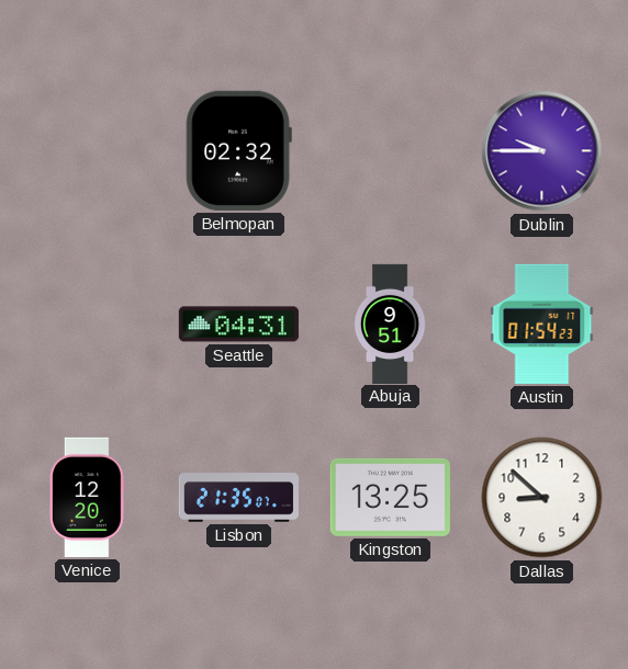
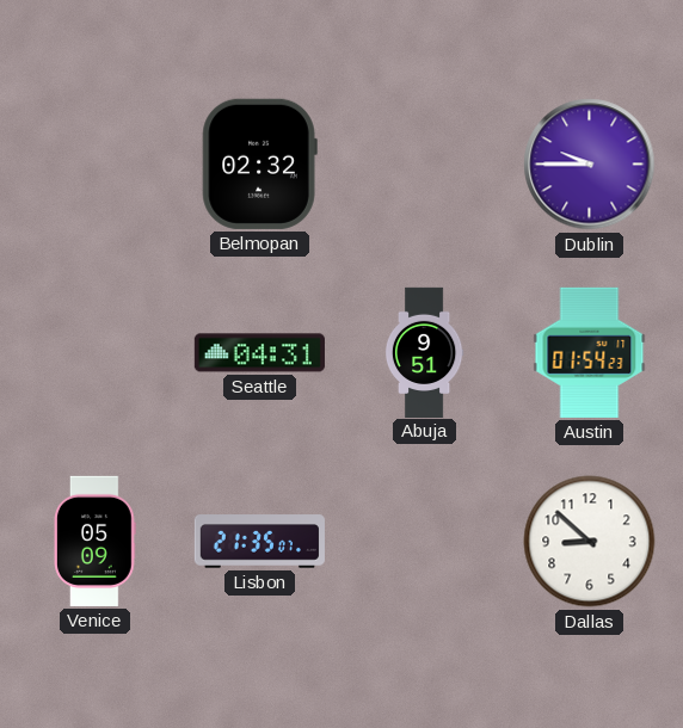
Venice: 12:20 -> 05:09
Kingston: 13:25 -> none
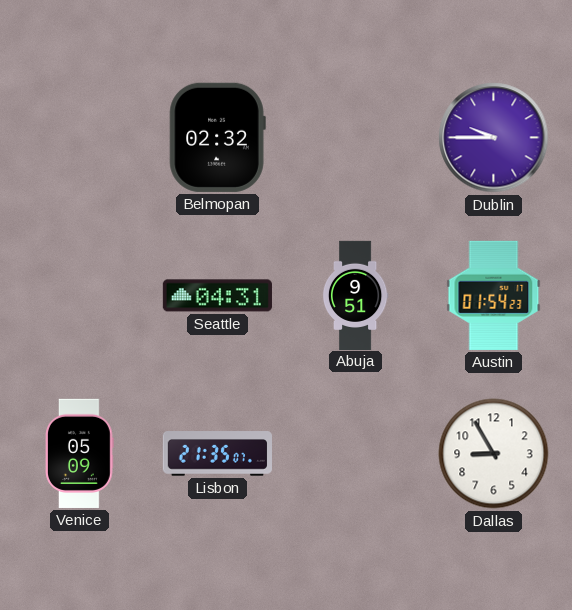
Dallas: 8:52 -> 8:55
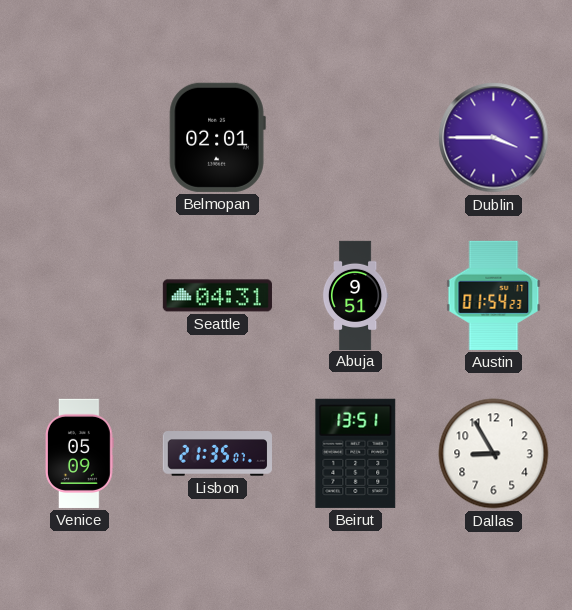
Belmopan: 02:32 -> 02:01
Dublin: 9:45 -> 3:45
Beirut: none -> 13:51
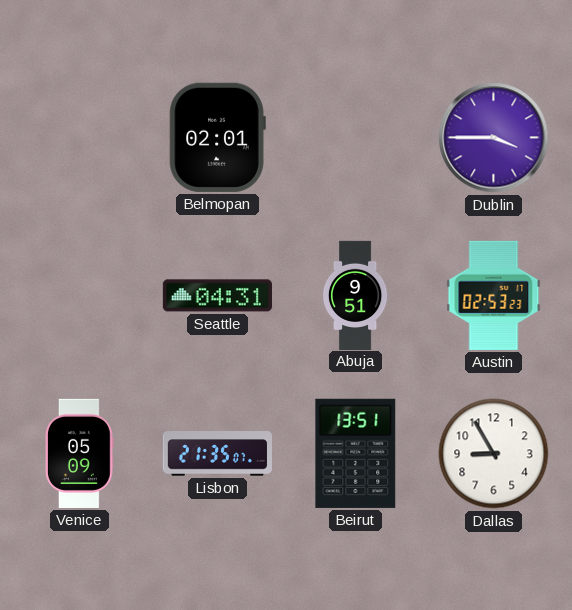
Austin: 01:54 -> 02:53
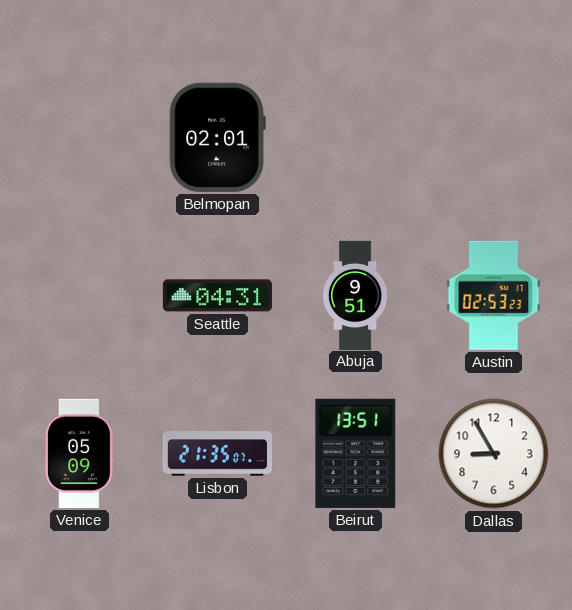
Dublin: 3:45 -> none
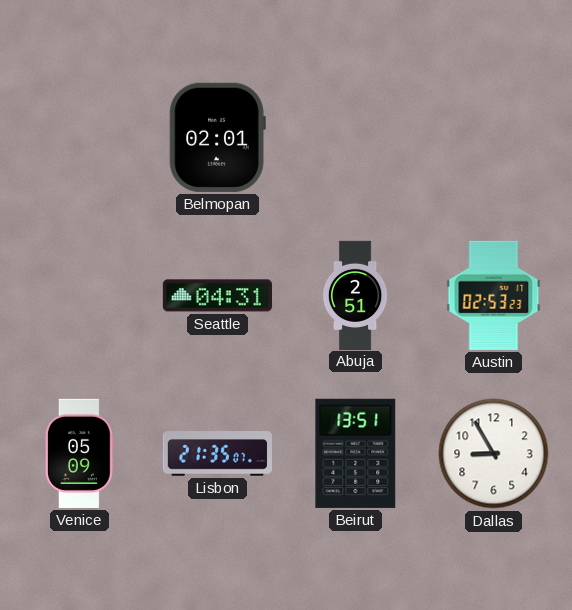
Abuja: 9:51 -> 2:51
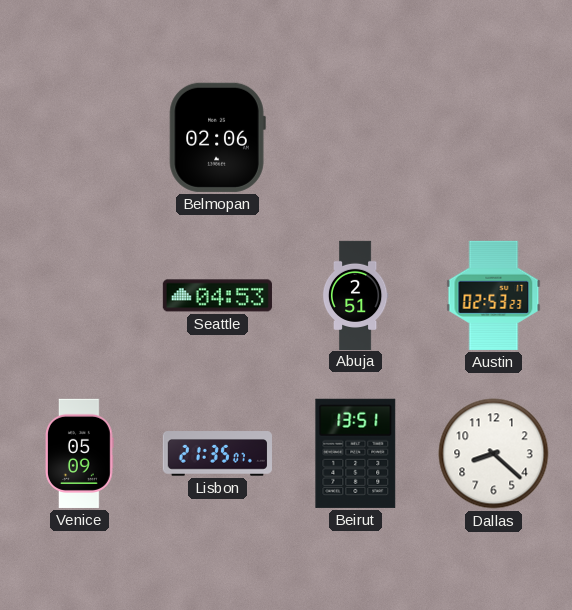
Belmopan: 02:01 -> 02:06
Seattle: 04:31 -> 04:53
Dallas: 8:55 -> 8:22
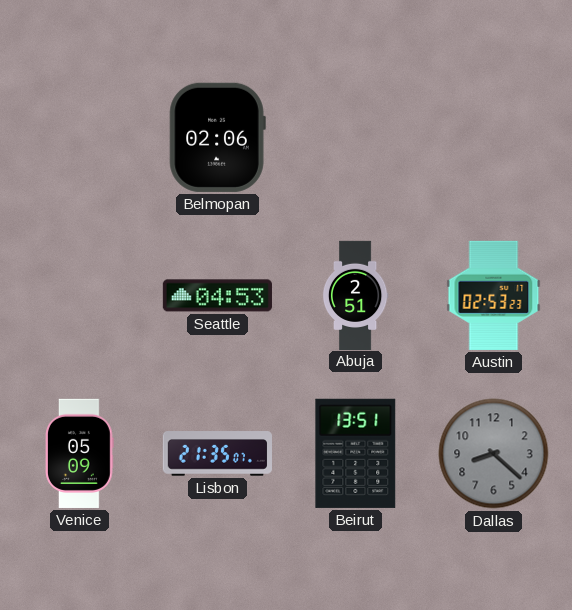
Dallas dial: white -> grey
